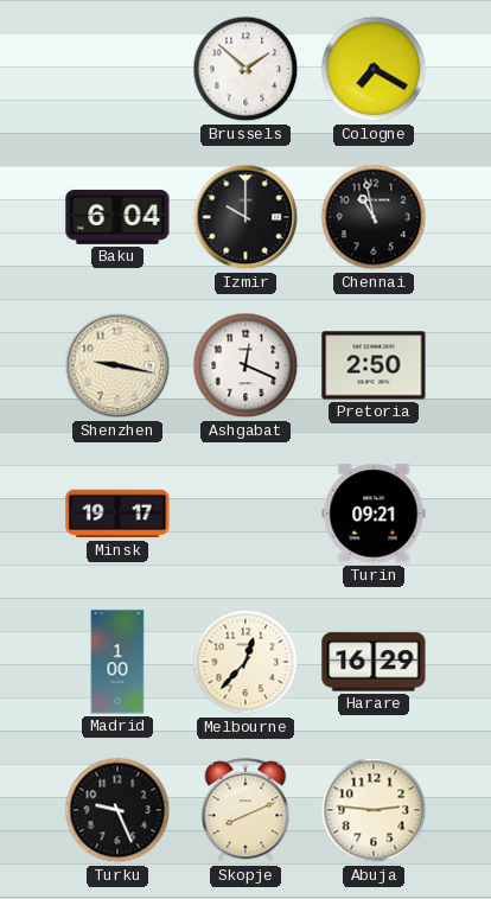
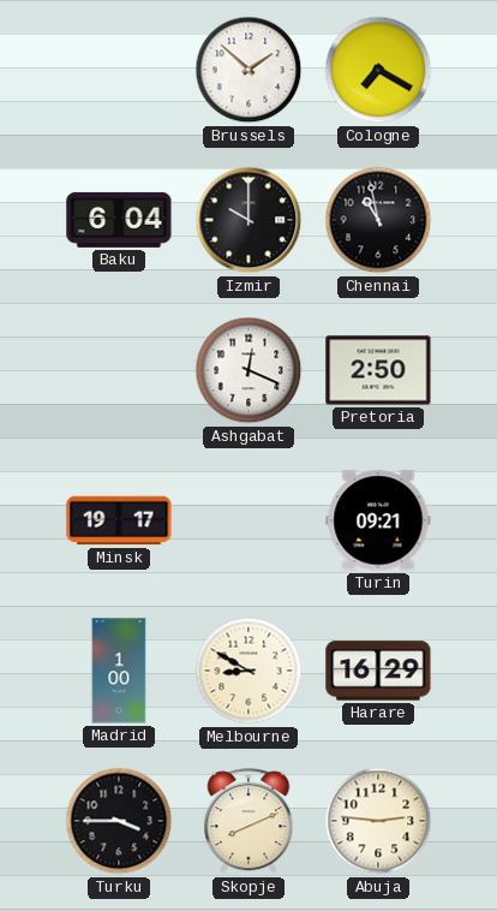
Shenzhen: 9:17 -> none
Melbourne: 12:37 -> 8:50
Turku: 9:26 -> 3:45
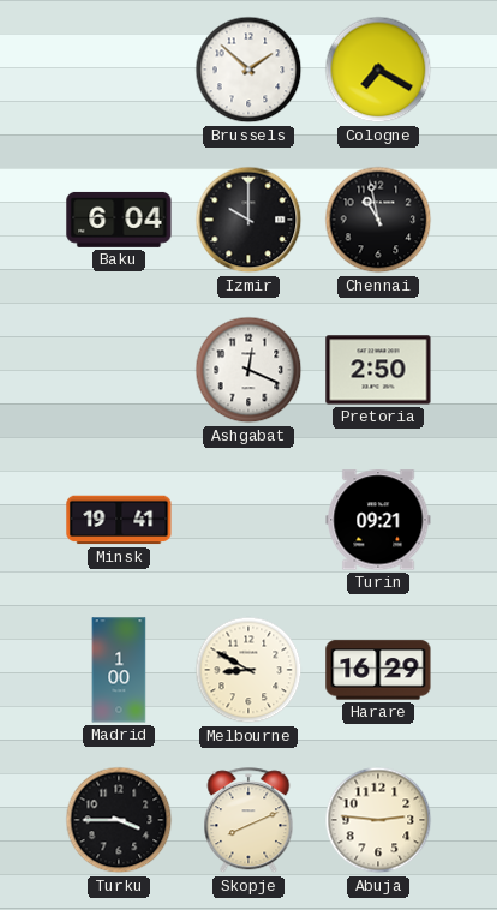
Minsk: 19:17 -> 19:41
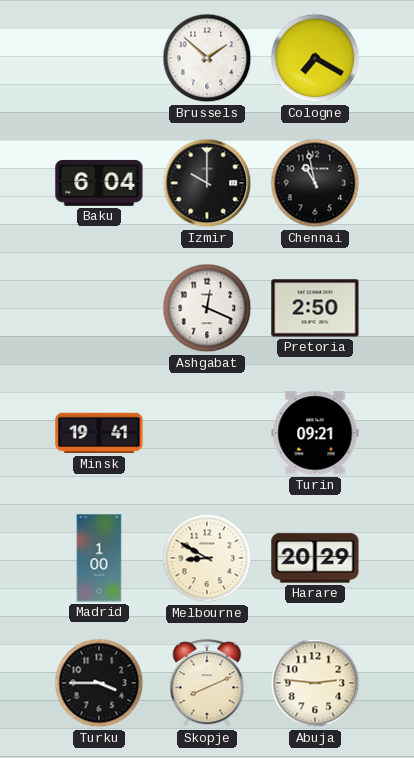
Harare: 16:29 -> 20:29
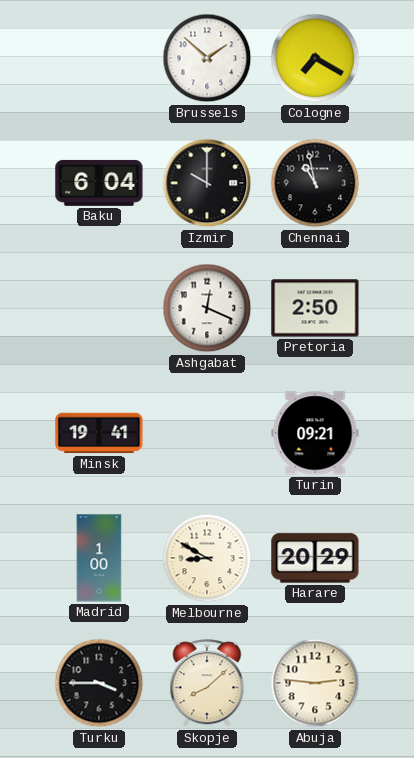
Skopje: 8:11 -> 8:08
